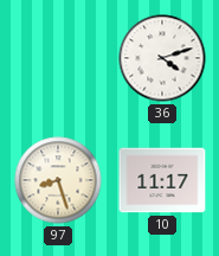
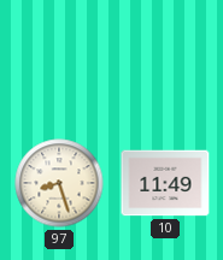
36: 4:12 -> none
10: 11:17 -> 11:49
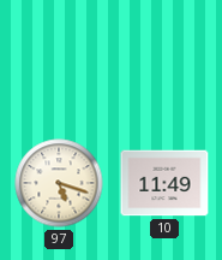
97: 8:27 -> 5:18
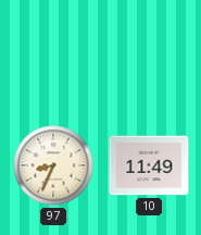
97: 5:18 -> 8:34
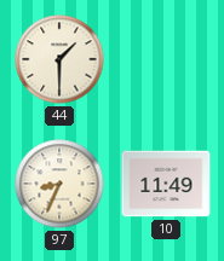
44: none -> 1:30
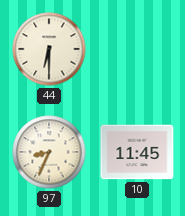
44: 1:30 -> 6:30
10: 11:49 -> 11:45
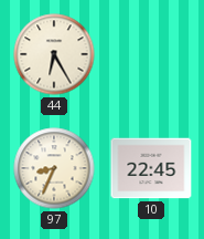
44: 6:30 -> 6:25
10: 11:45 -> 22:45
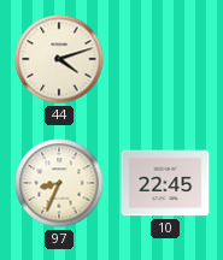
44: 6:25 -> 4:12
